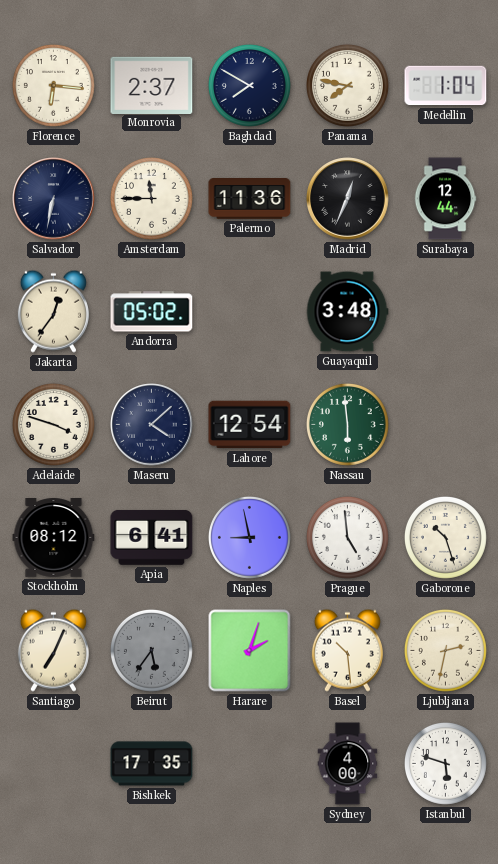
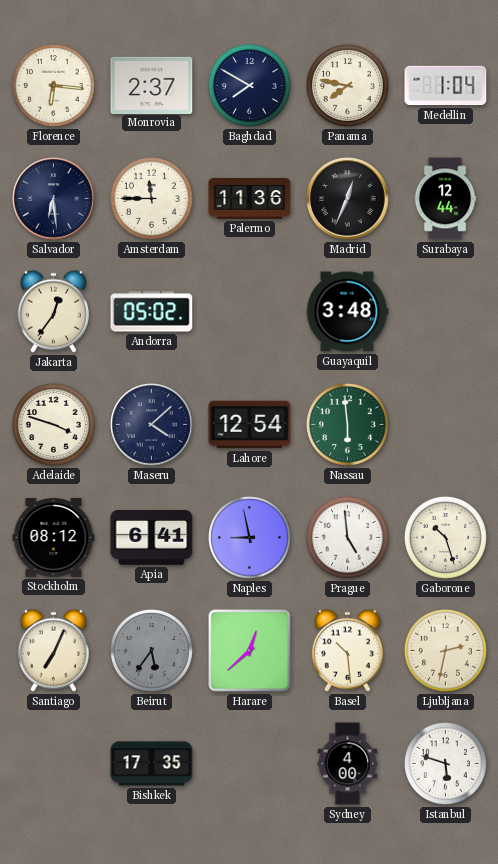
Salvador: 6:32 -> 6:29
Harare: 2:03 -> 12:38
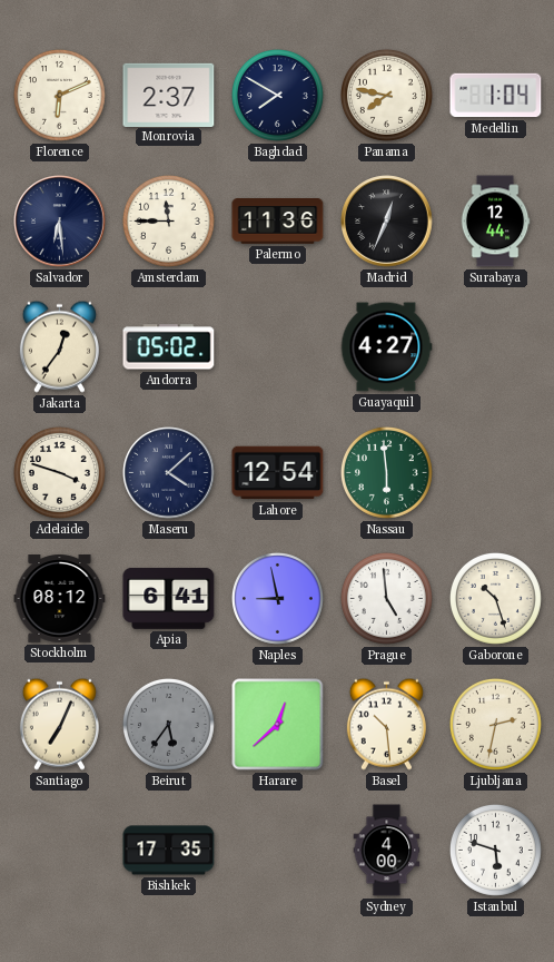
Florence: 6:16 -> 6:11
Guayaquil: 3:48 -> 4:27
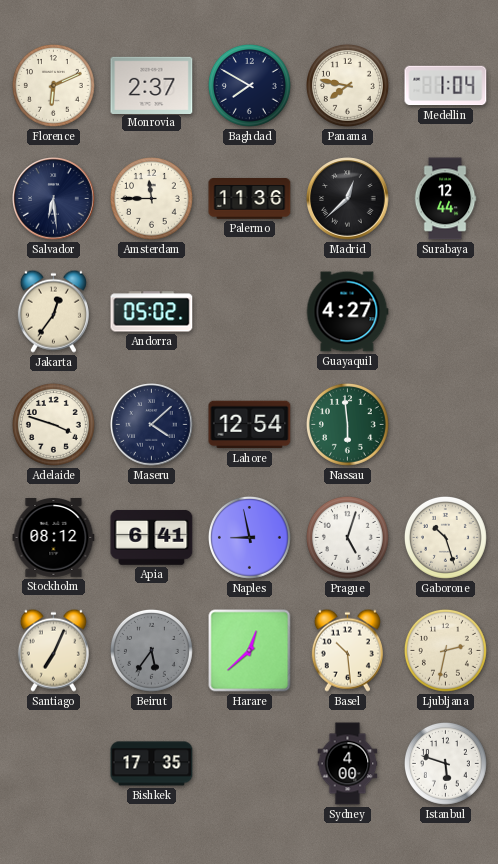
Madrid: 12:34 -> 12:38
Prague: 4:59 -> 5:03
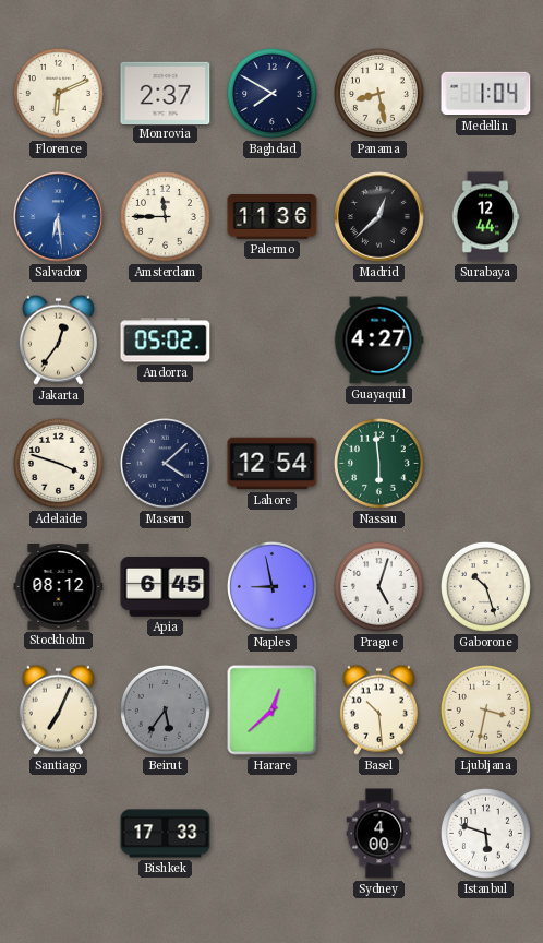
Panama: 7:47 -> 8:28
Salvador dial: navy -> blue
Apia: 6:41 -> 6:45
Ljubljana: 2:32 -> 3:32
Bishkek: 17:35 -> 17:33
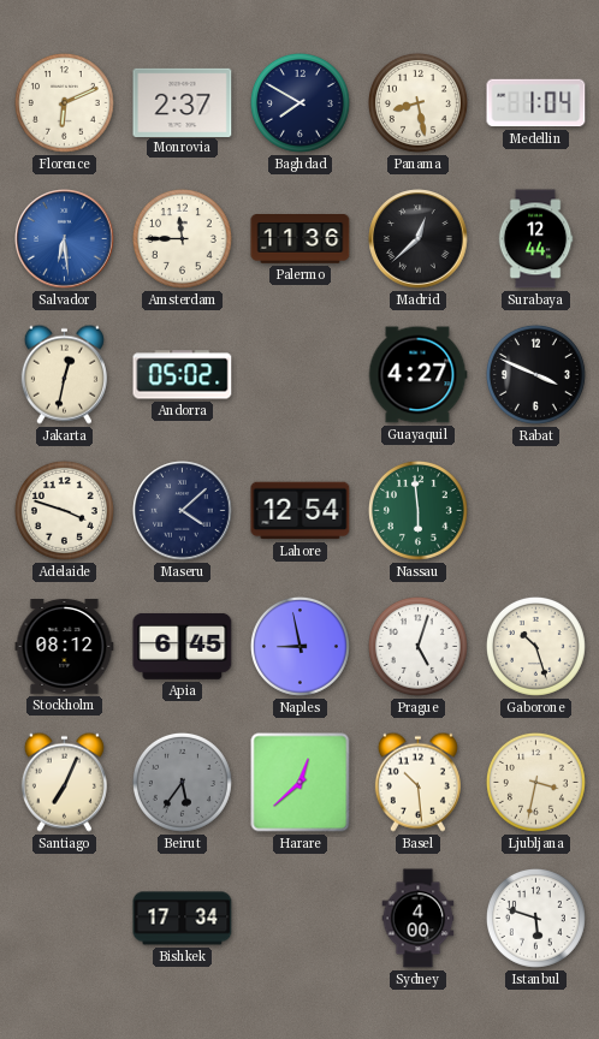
Jakarta: 12:36 -> 12:32
Rabat: none -> 3:49
Bishkek: 17:33 -> 17:34
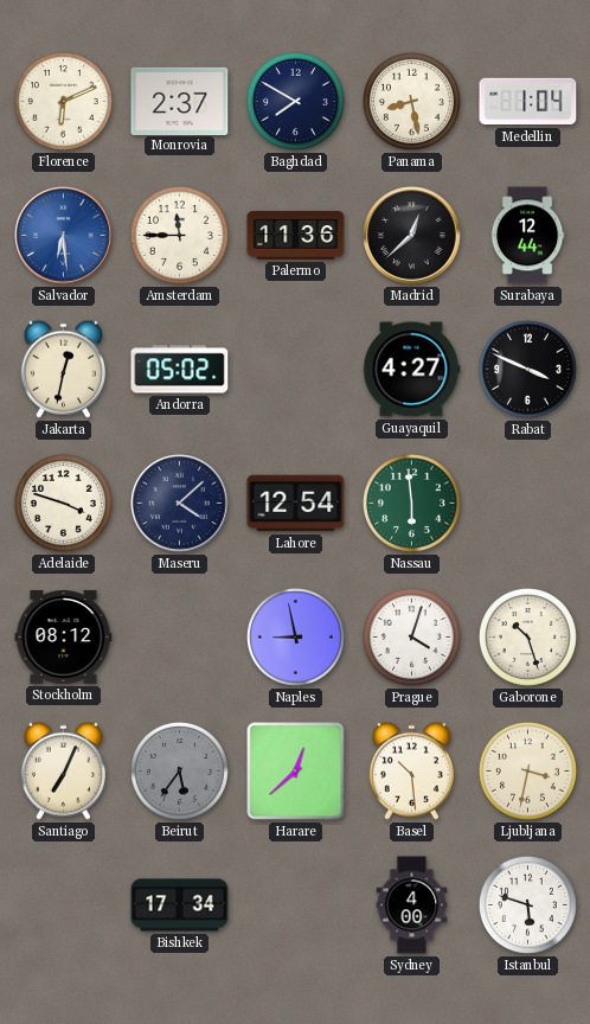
Apia: 6:45 -> none
Prague: 5:03 -> 4:03
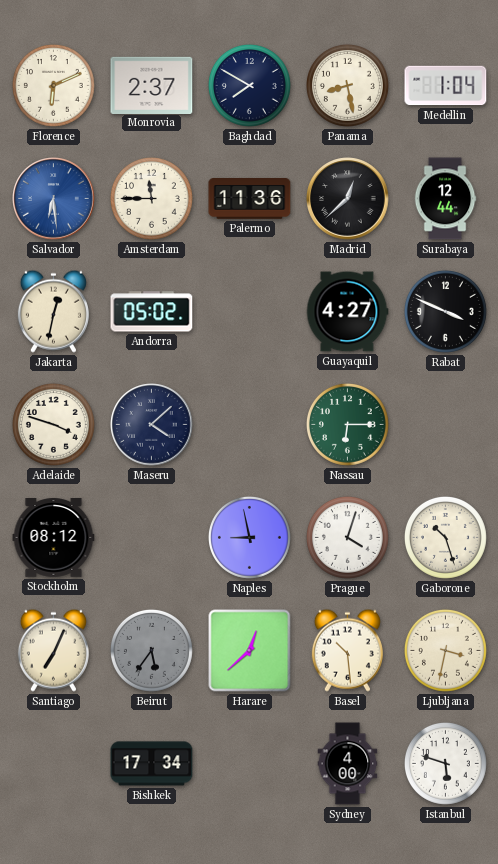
Lahore: 12:54 -> none
Nassau: 5:59 -> 6:15
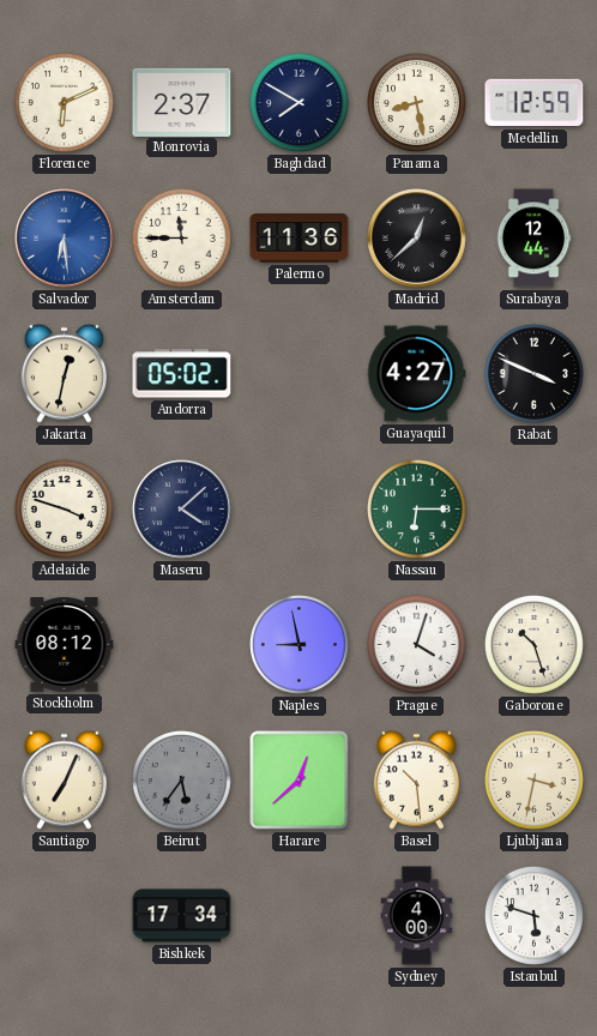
Medellin: 1:04 -> 12:59
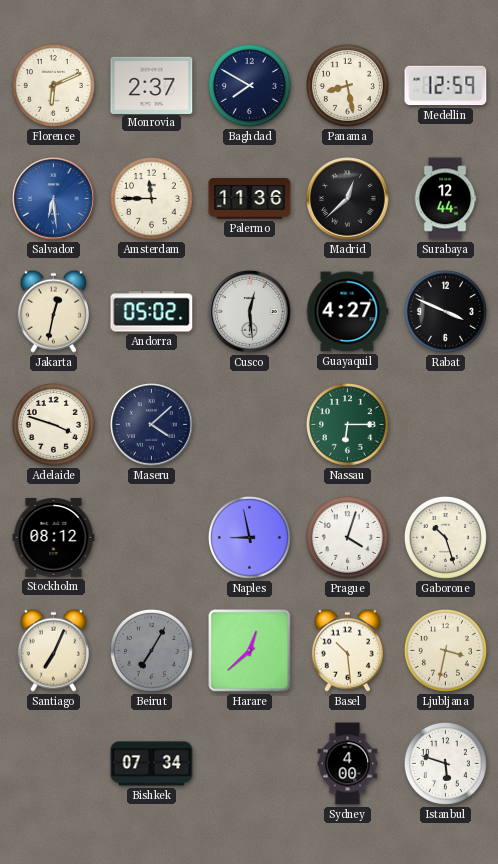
Cusco: none -> 12:29
Beirut: 5:36 -> 7:05
Bishkek: 17:34 -> 07:34
